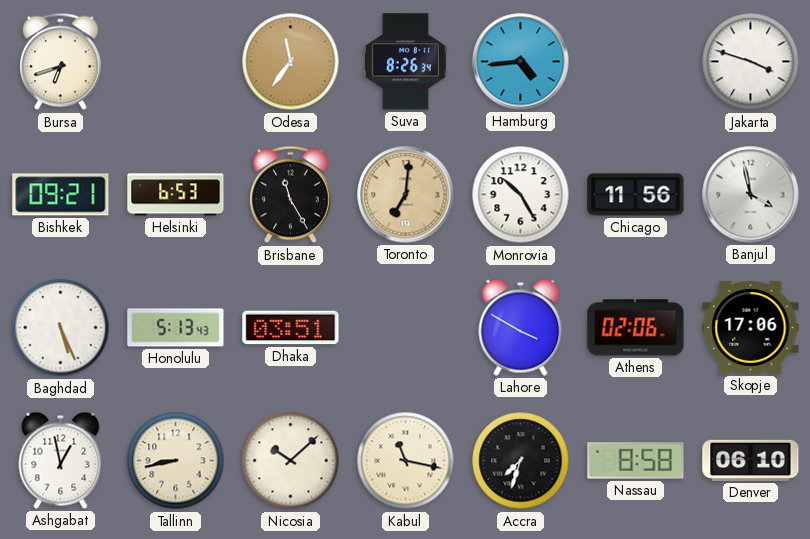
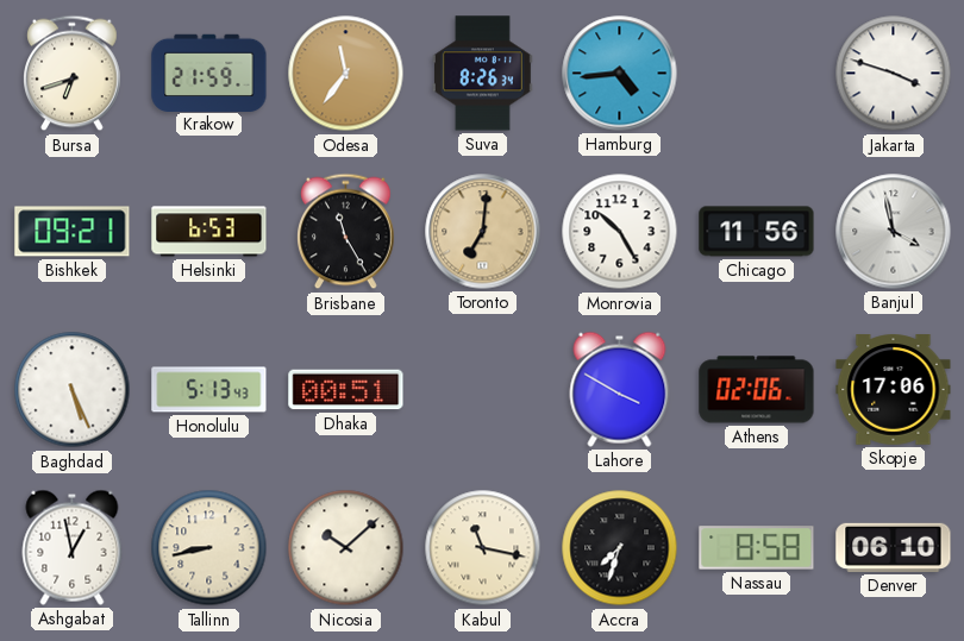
Krakow: none -> 21:59
Dhaka: 03:51 -> 00:51
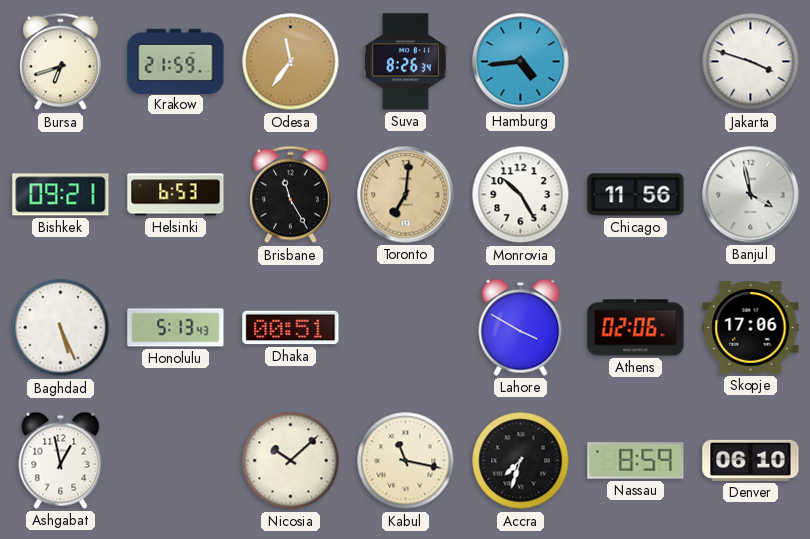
Tallinn: 8:43 -> none
Nassau: 8:58 -> 8:59
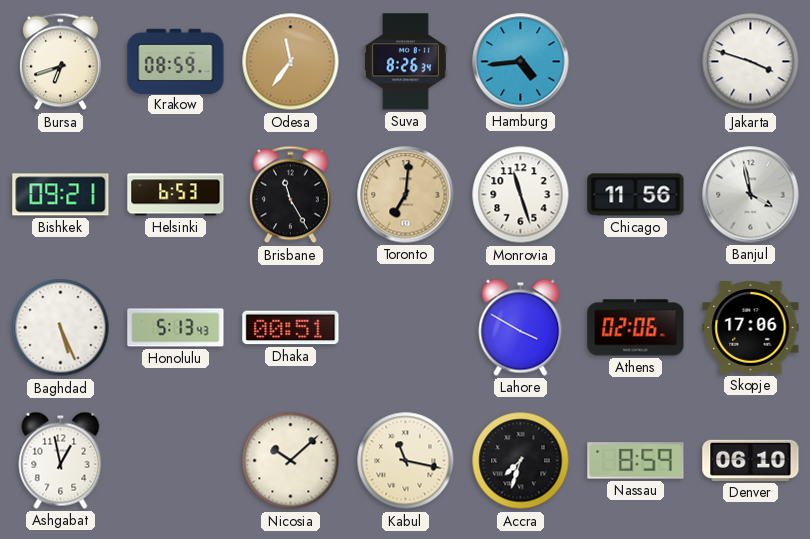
Krakow: 21:59 -> 08:59
Monrovia: 10:25 -> 11:27
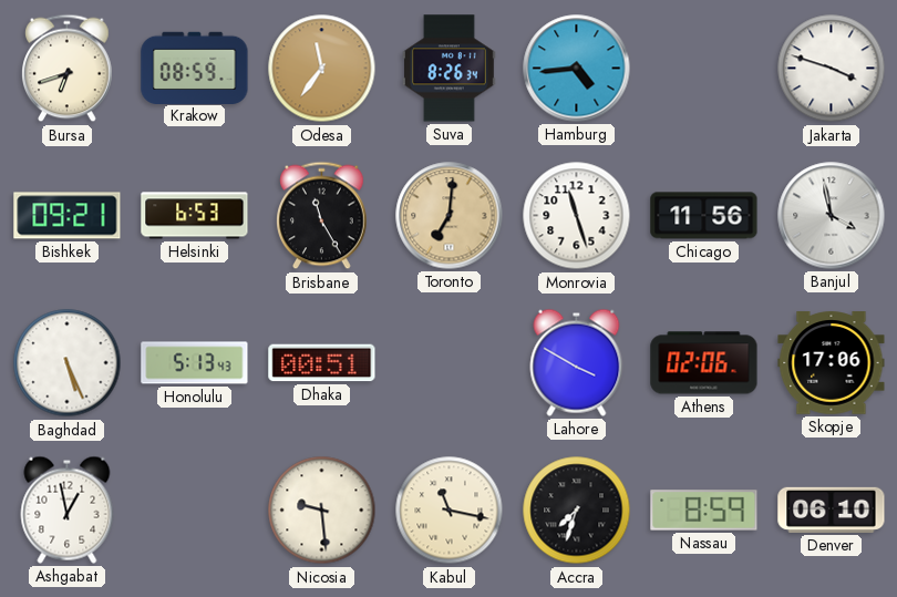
Nicosia: 10:08 -> 9:29
